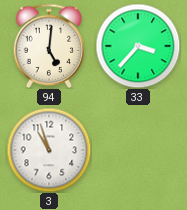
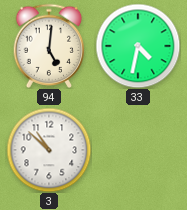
33: 3:37 -> 4:32
3: 10:57 -> 10:52
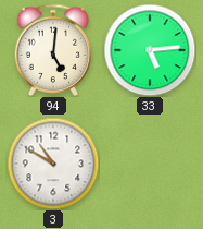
33: 4:32 -> 5:14
3: 10:52 -> 10:50
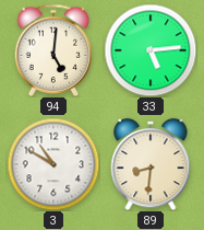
89: none -> 8:31
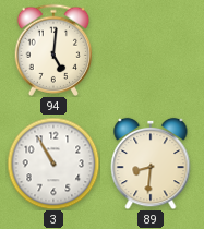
33: 5:14 -> none
3: 10:50 -> 10:55
